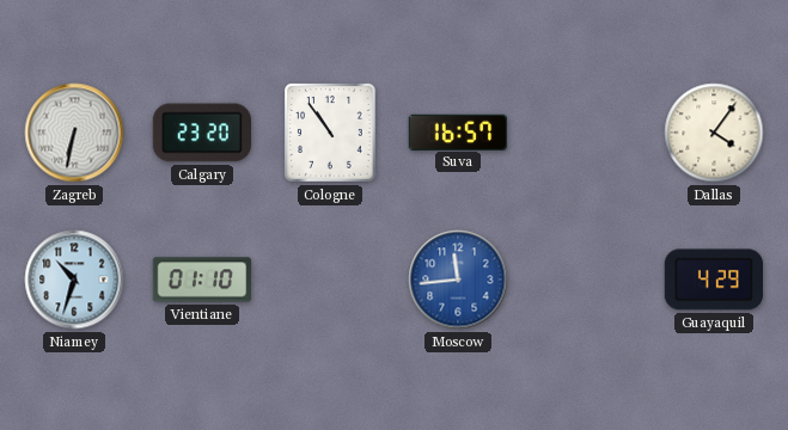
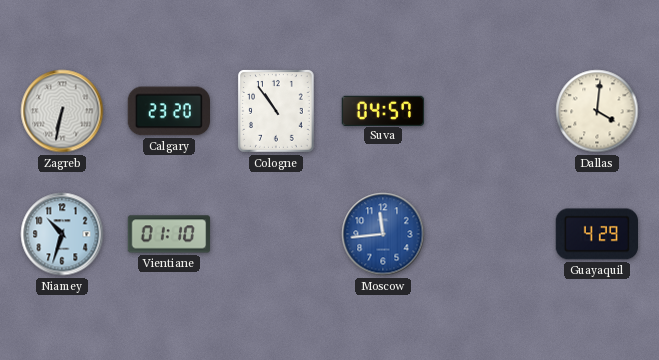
Suva: 16:57 -> 04:57
Dallas: 4:06 -> 4:01
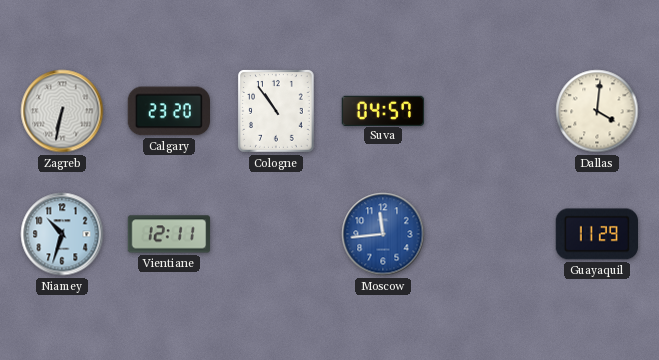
Vientiane: 01:10 -> 12:11
Guayaquil: 4:29 -> 11:29
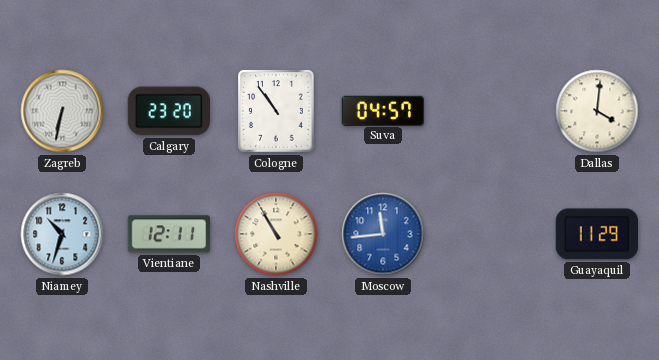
Nashville: none -> 10:55
